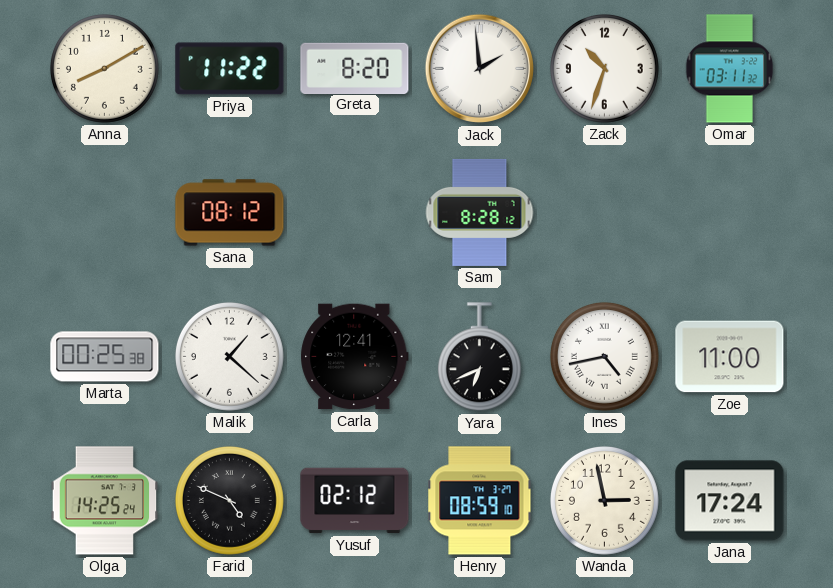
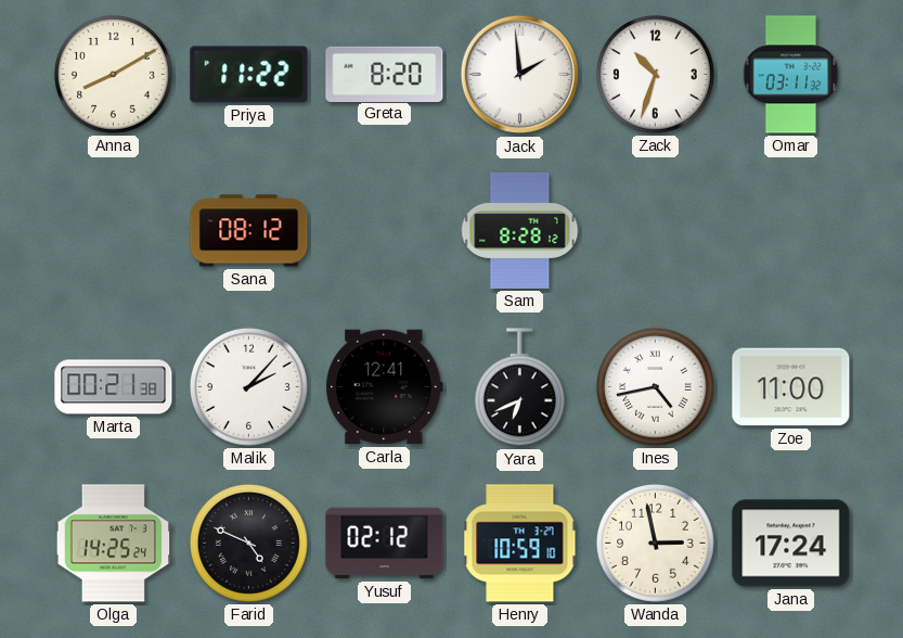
Marta: 00:25 -> 00:21
Malik: 1:22 -> 2:07
Henry: 08:59 -> 10:59
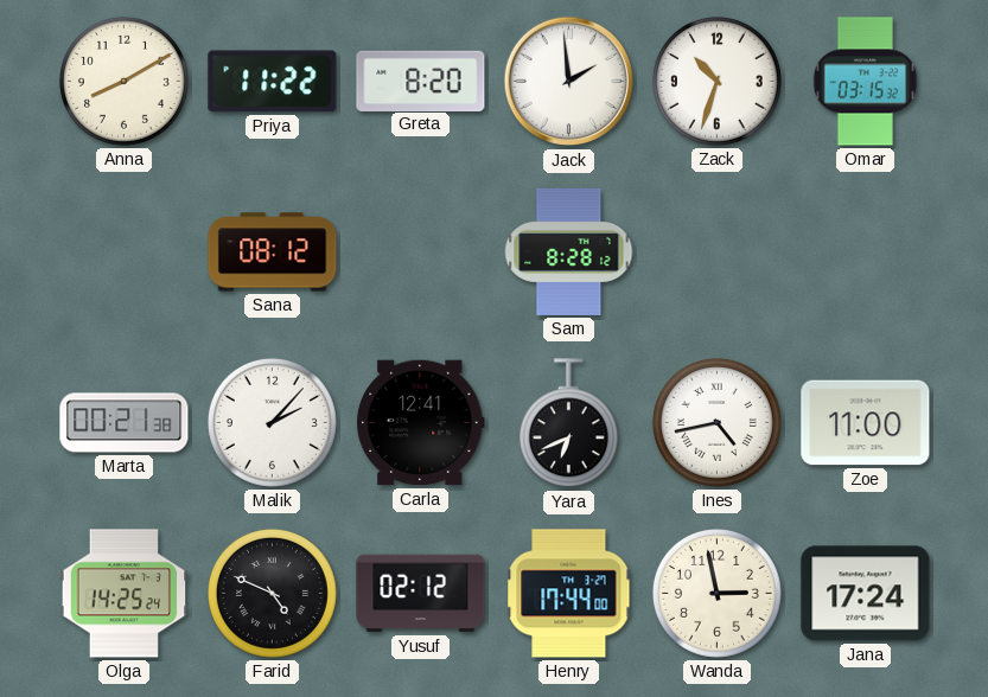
Omar: 03:11 -> 03:15
Henry: 10:59 -> 17:44
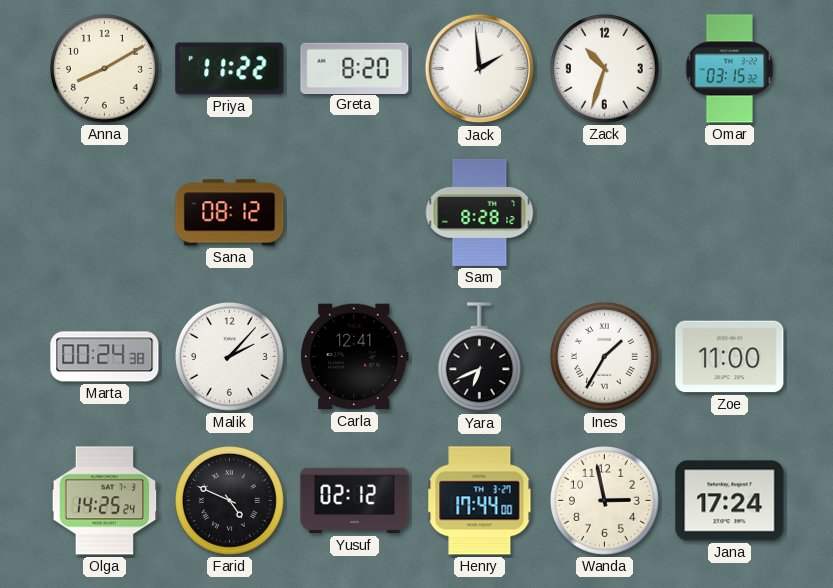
Marta: 00:21 -> 00:24
Ines: 4:43 -> 1:35
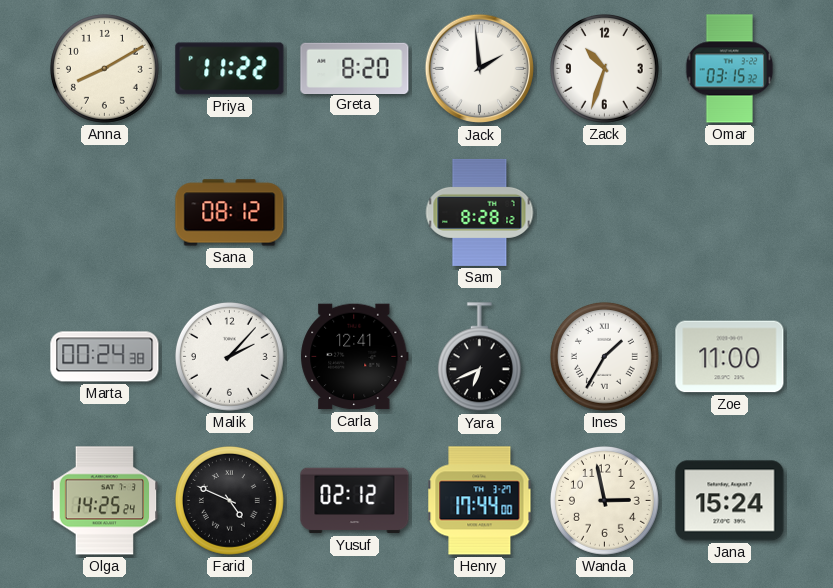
Jana: 17:24 -> 15:24
